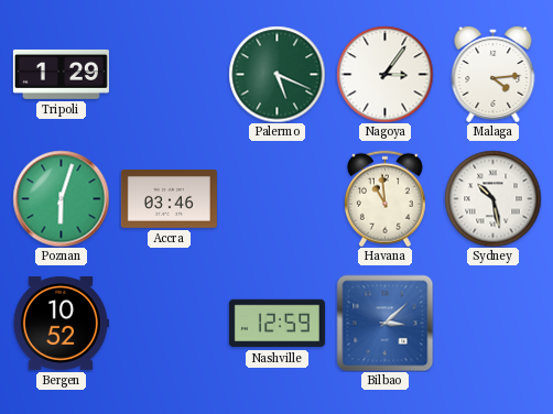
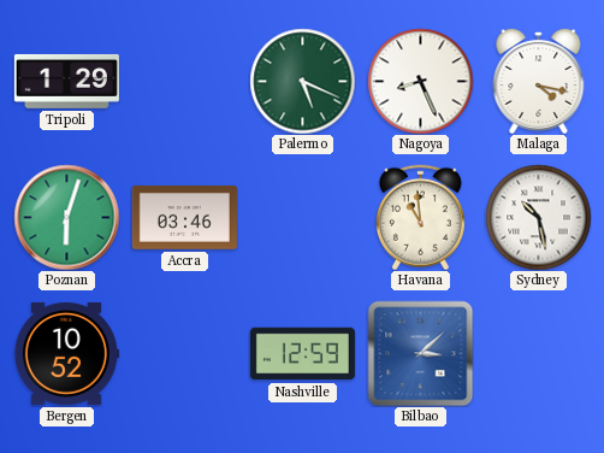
Nagoya: 3:06 -> 8:26
Malaga: 4:14 -> 4:17
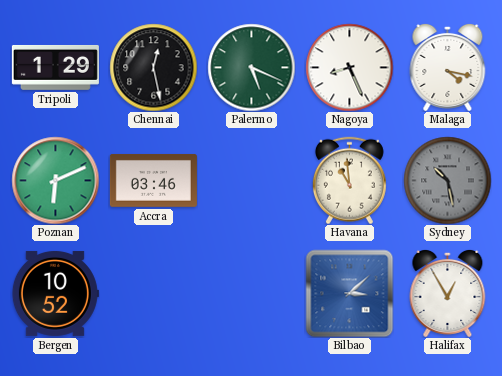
Chennai: none -> 12:28
Poznan: 6:03 -> 6:11
Sydney dial: white -> grey
Nashville: 12:59 -> none
Halifax: none -> 12:55
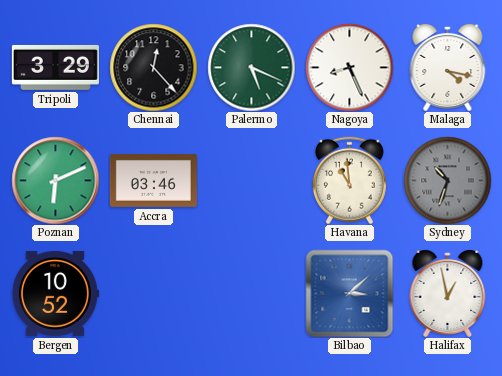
Tripoli: 1:29 -> 3:29
Chennai: 12:28 -> 12:23
Sydney: 10:28 -> 10:33
Halifax: 12:55 -> 12:58
